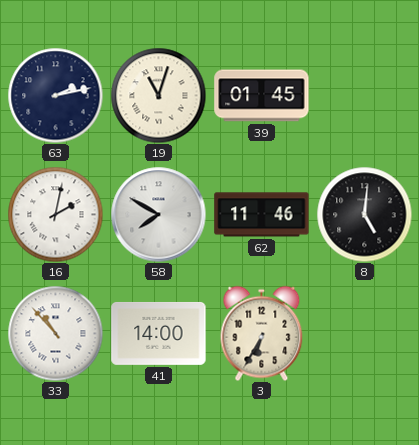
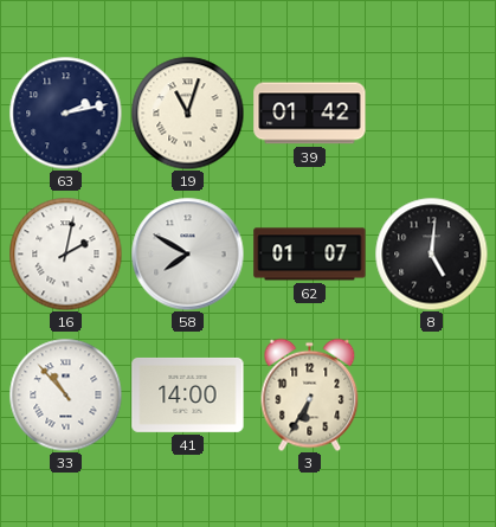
39: 01:45 -> 01:42
62: 11:46 -> 01:07
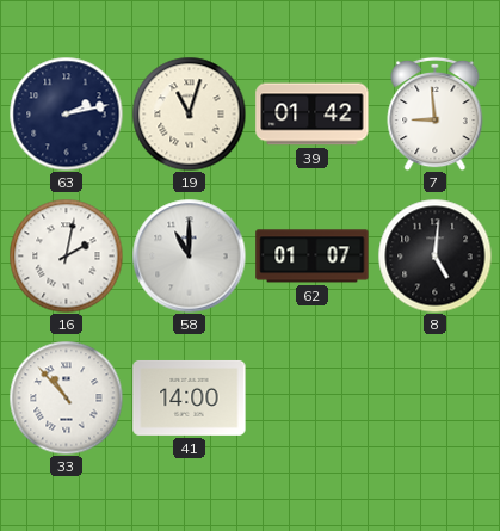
7: none -> 8:59
58: 7:50 -> 11:00
3: 6:35 -> none
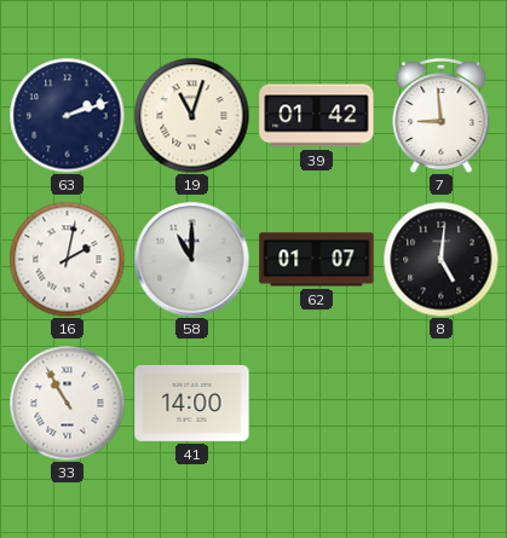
63: 2:13 -> 2:12
33: 10:53 -> 10:55
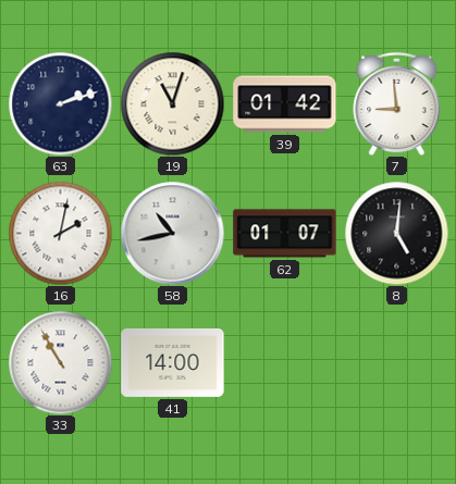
58: 11:00 -> 10:43
